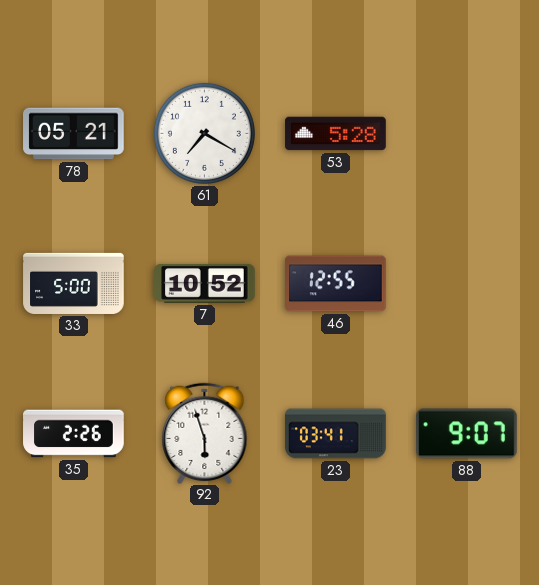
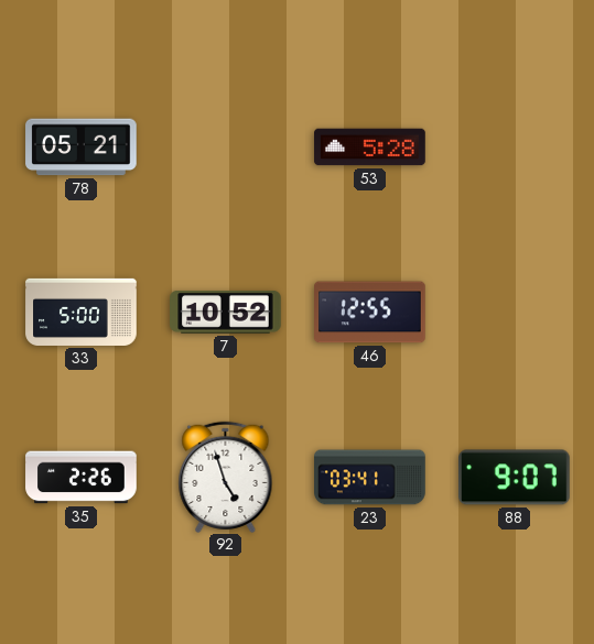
61: 7:20 -> none
92: 5:57 -> 4:57
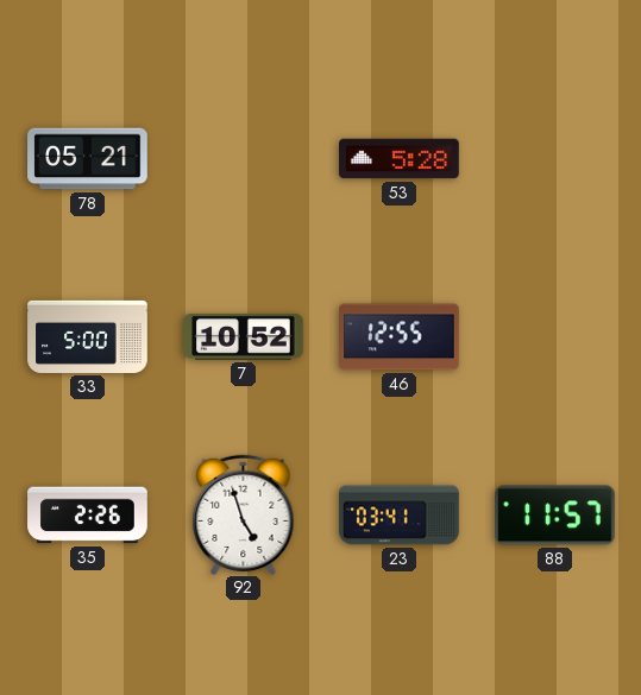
88: 9:07 -> 11:57
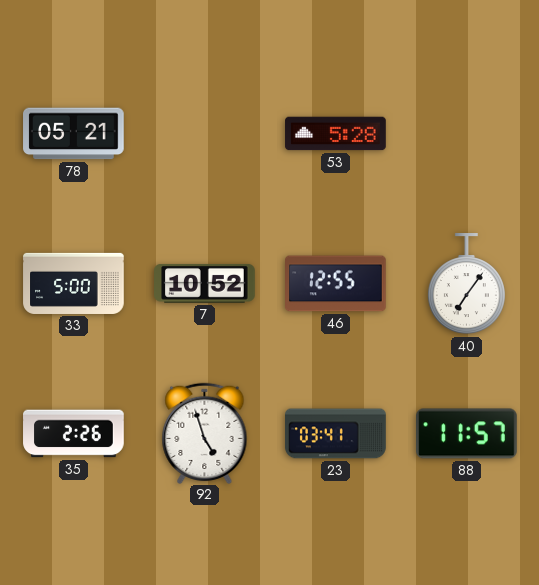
40: none -> 7:06
